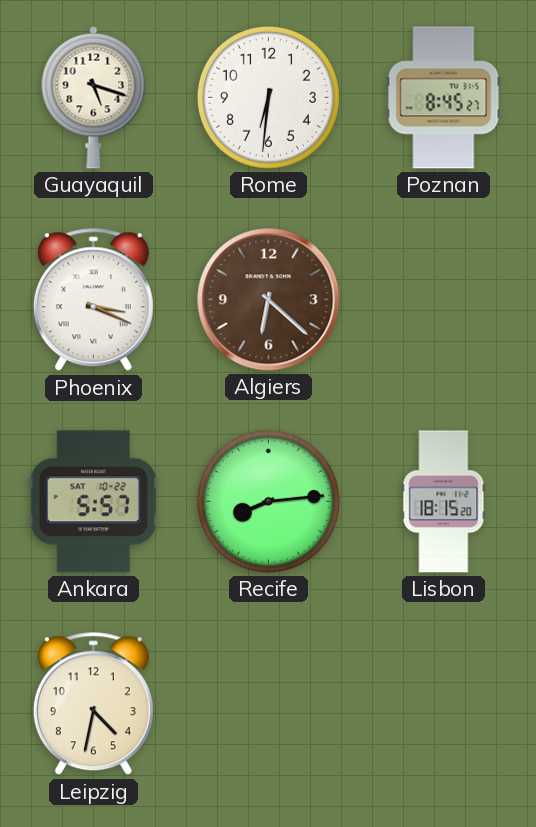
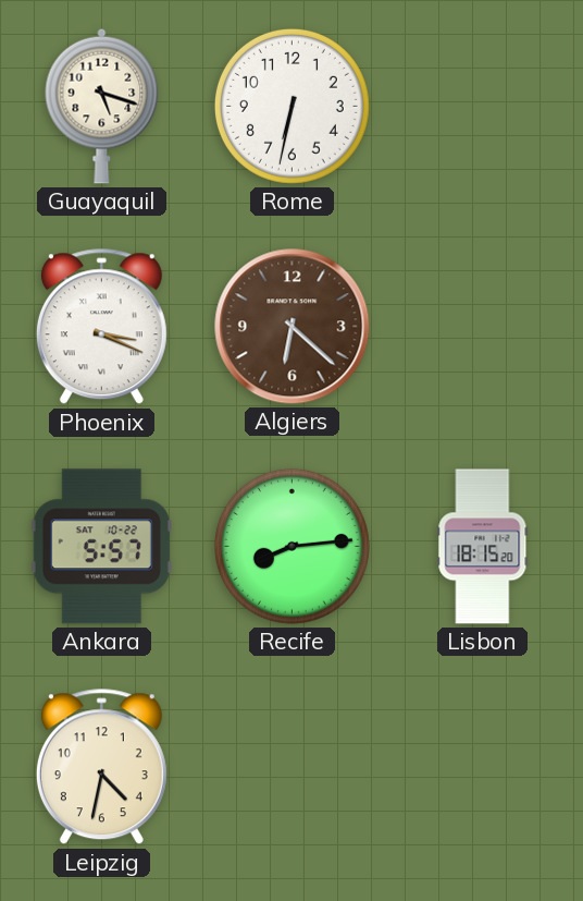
Rome: 6:31 -> 6:32
Poznan: 8:45 -> none
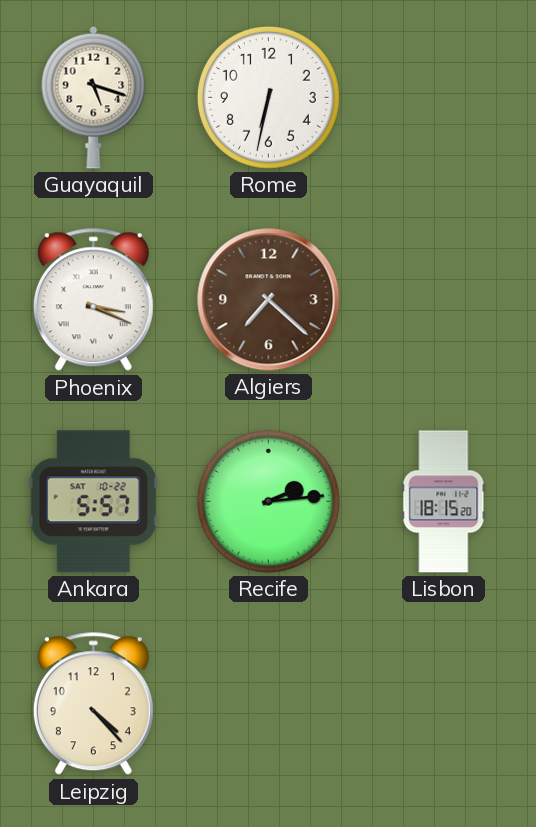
Algiers: 6:22 -> 7:22
Recife: 8:14 -> 2:14
Leipzig: 4:32 -> 4:23
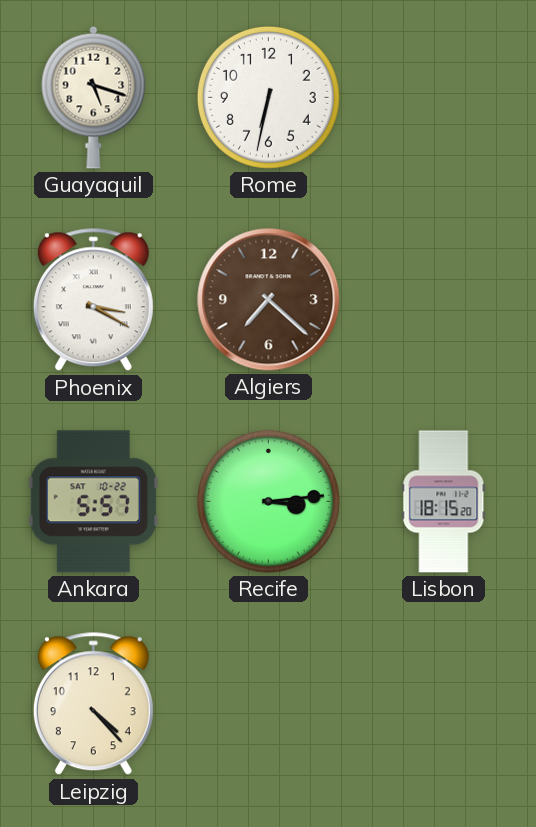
Phoenix: 3:19 -> 3:20
Recife: 2:14 -> 3:14
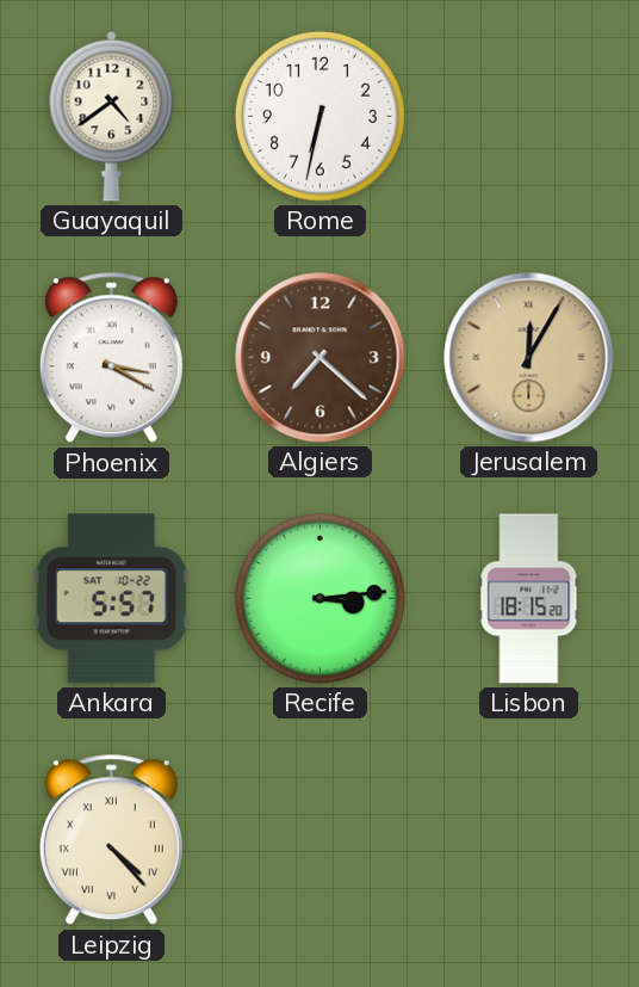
Guayaquil: 5:18 -> 4:39
Jerusalem: none -> 12:05
Leipzig numerals: Arabic -> Roman
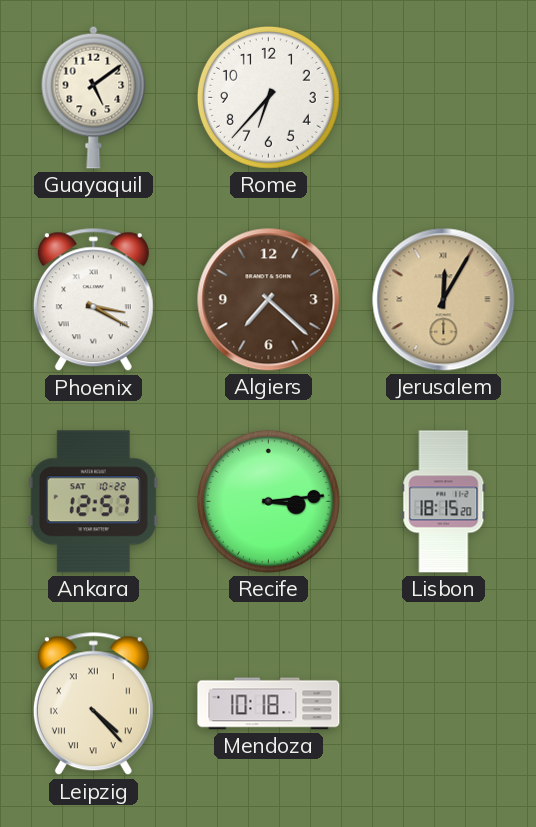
Guayaquil: 4:39 -> 5:09
Rome: 6:32 -> 6:37
Ankara: 5:57 -> 12:57
Mendoza: none -> 10:18
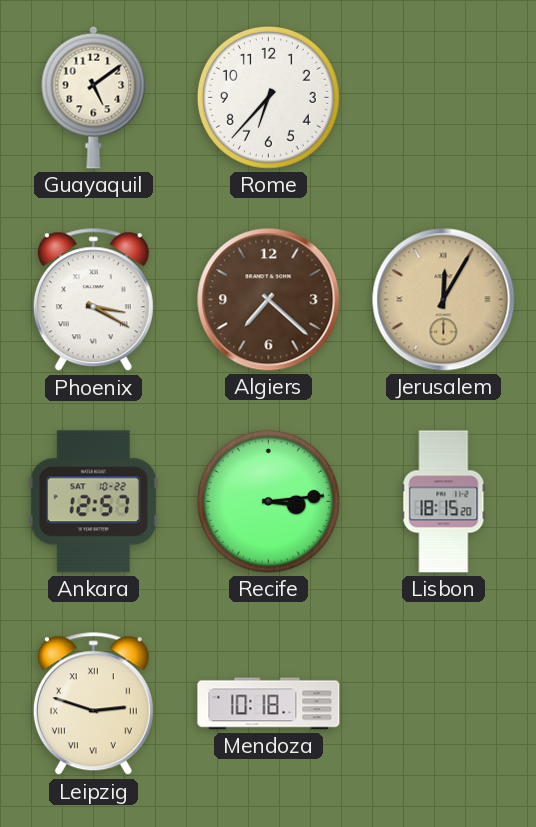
Leipzig: 4:23 -> 2:48
